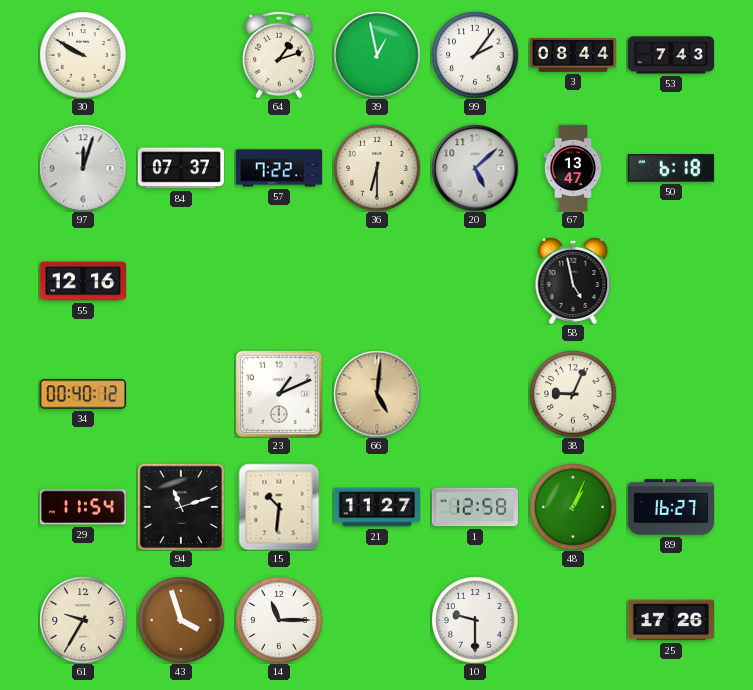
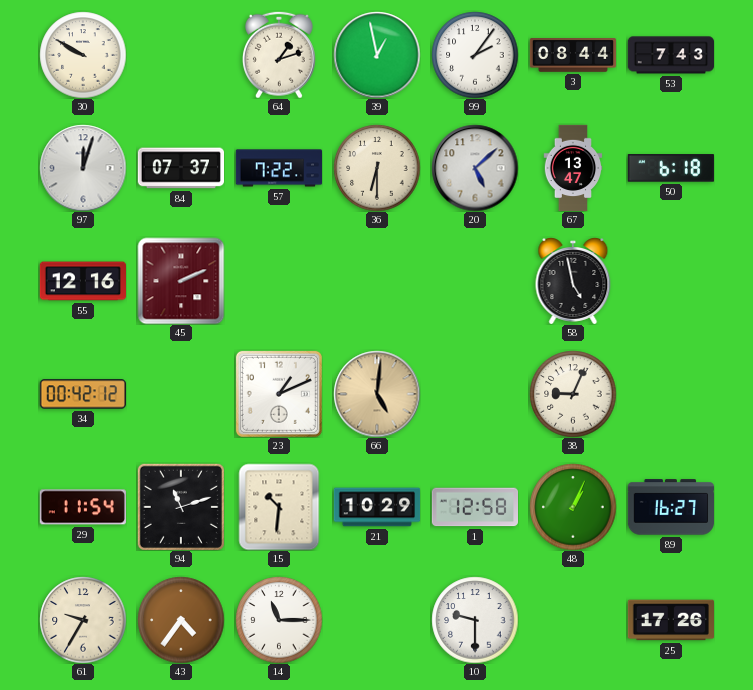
45: none -> 2:11
34: 00:40 -> 00:42
21: 11:27 -> 10:29
43: 3:57 -> 4:36
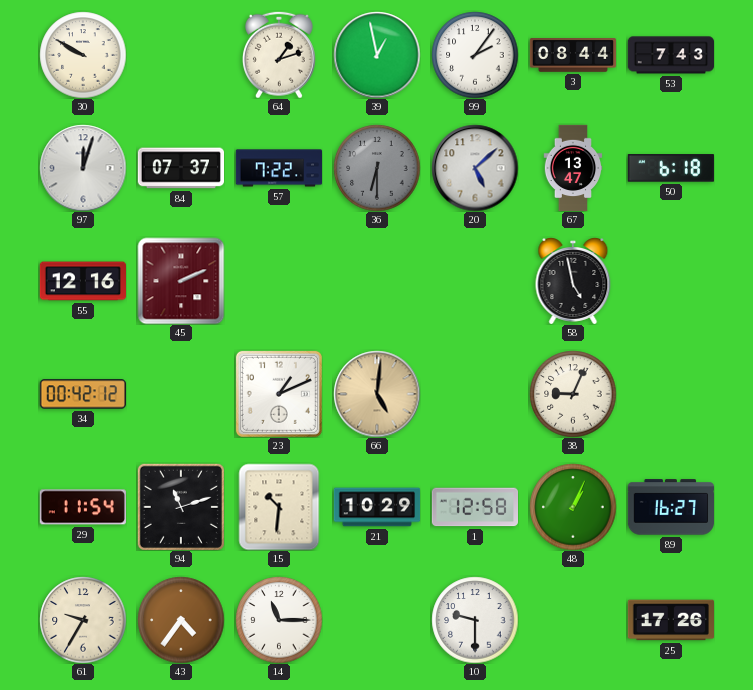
36 dial: cream -> grey
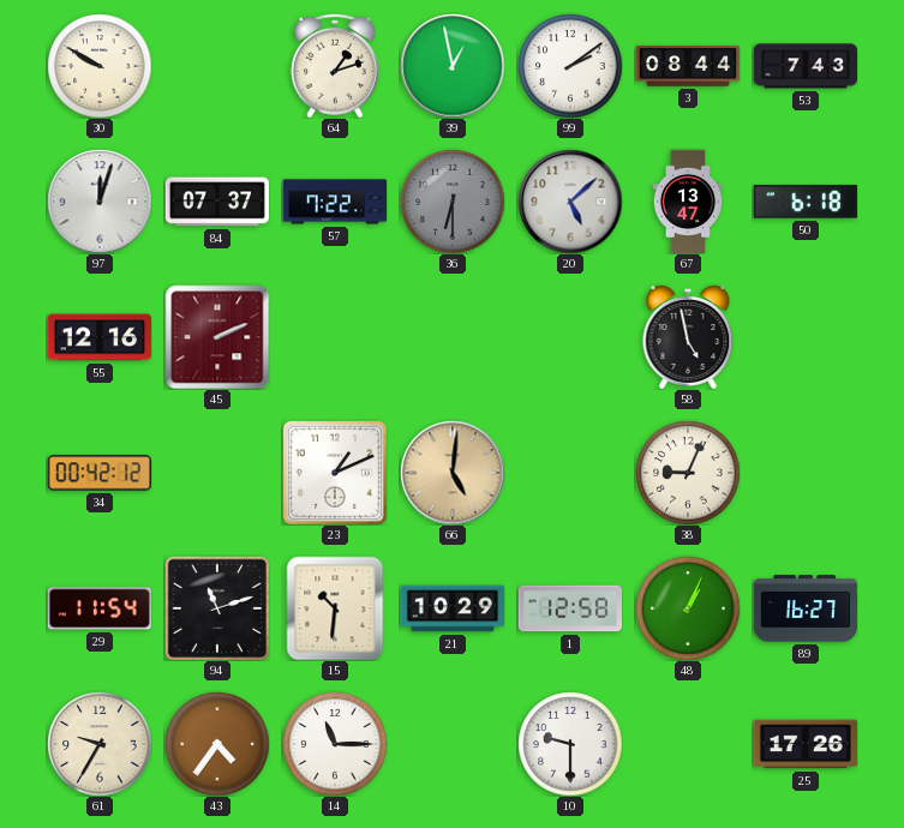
99: 2:06 -> 2:09
